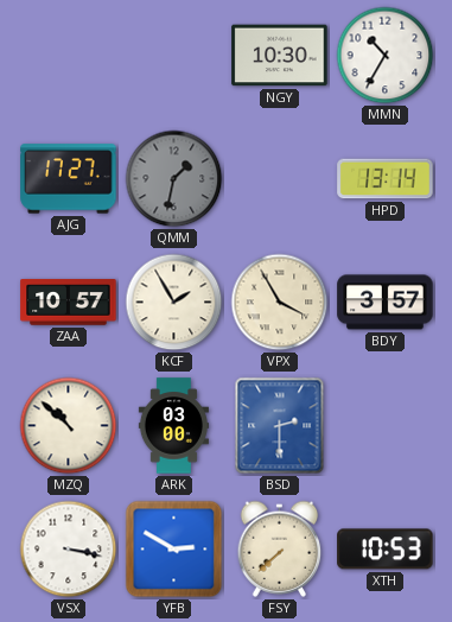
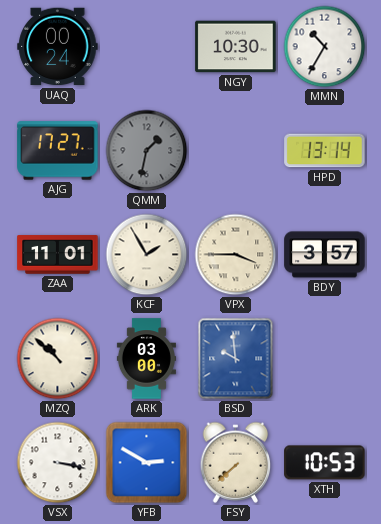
UAQ: none -> 00:24
ZAA: 10:57 -> 11:01
VPX: 3:55 -> 3:45
BSD: 2:30 -> 9:59
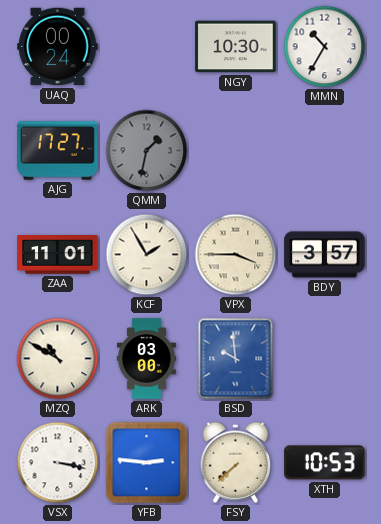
HPD: 13:14 -> none
MZQ: 10:52 -> 10:50
YFB: 2:50 -> 2:46
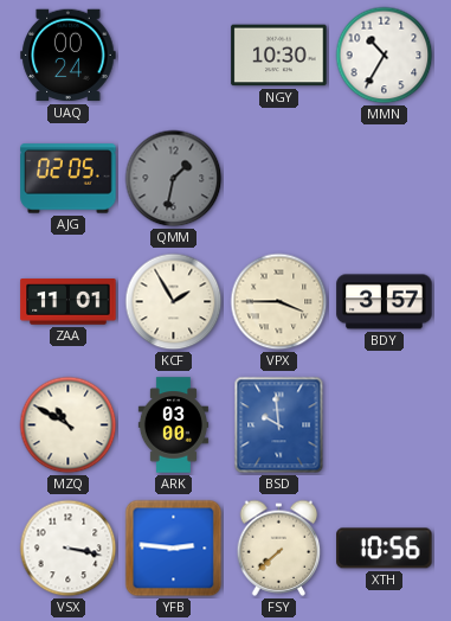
AJG: 17:27 -> 02:05
XTH: 10:53 -> 10:56
